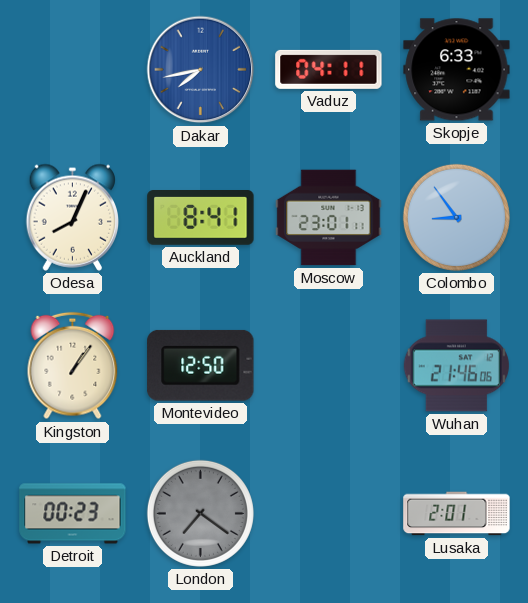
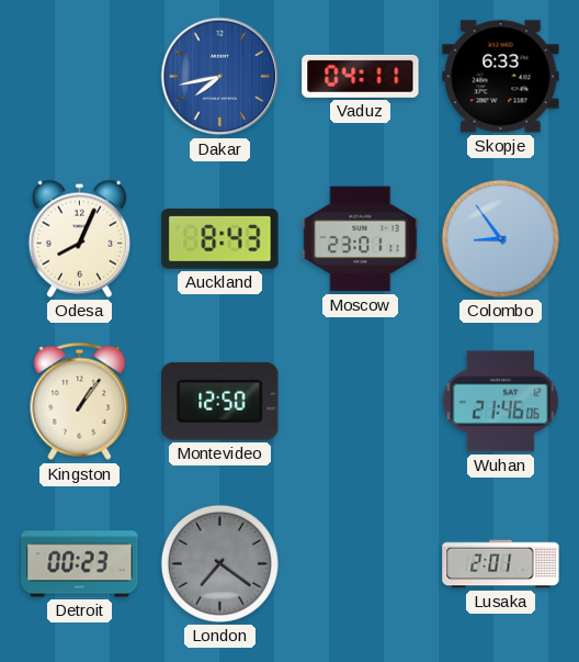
Auckland: 8:41 -> 8:43
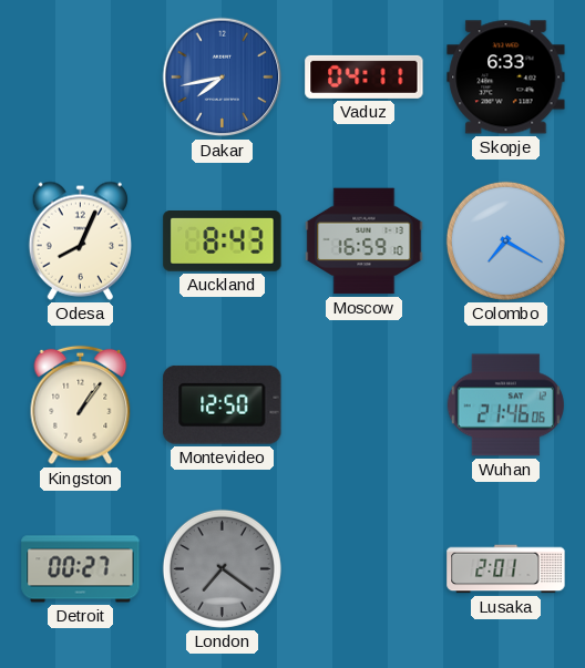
Moscow: 23:01 -> 16:59
Colombo: 8:54 -> 7:20
Detroit: 00:23 -> 00:27
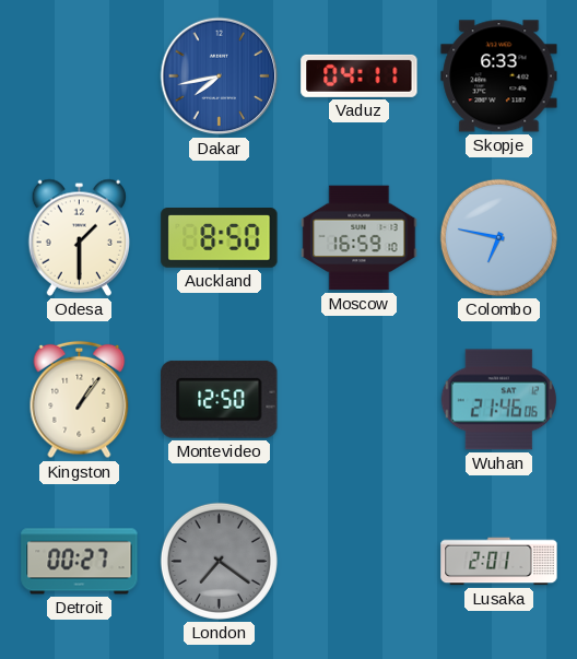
Odesa: 8:04 -> 1:30
Auckland: 8:43 -> 8:50
Colombo: 7:20 -> 6:47
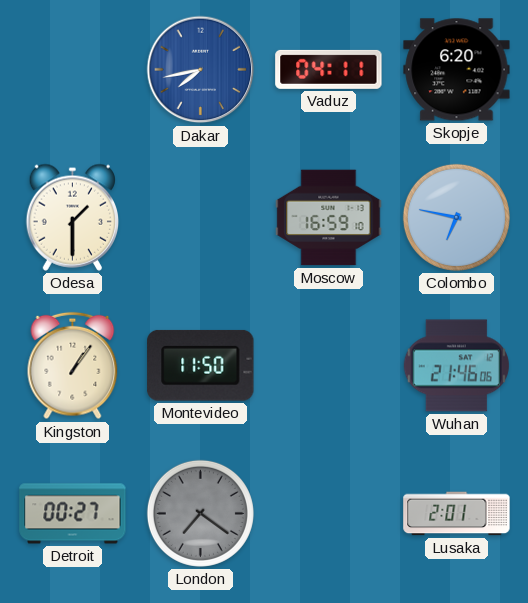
Skopje: 6:33 -> 6:20
Auckland: 8:50 -> none
Montevideo: 12:50 -> 11:50
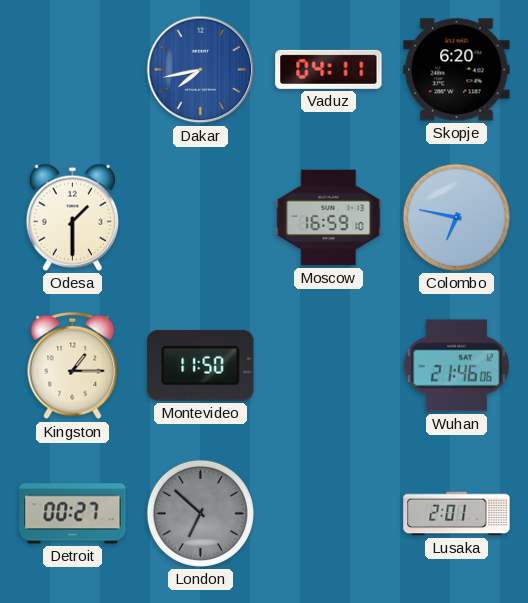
Kingston: 1:06 -> 1:15
London: 7:21 -> 6:52
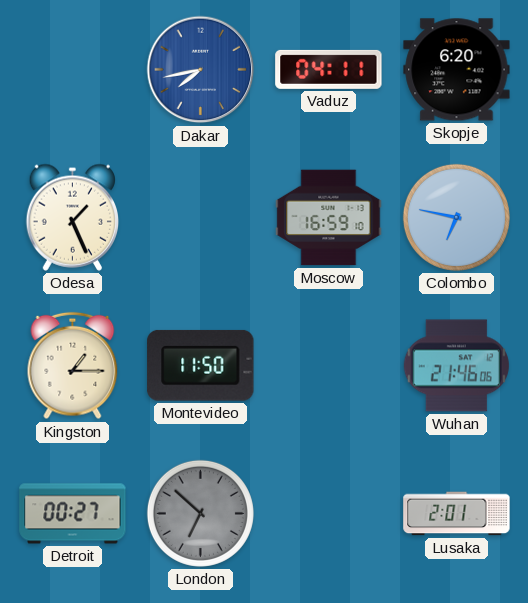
Odesa: 1:30 -> 1:26
